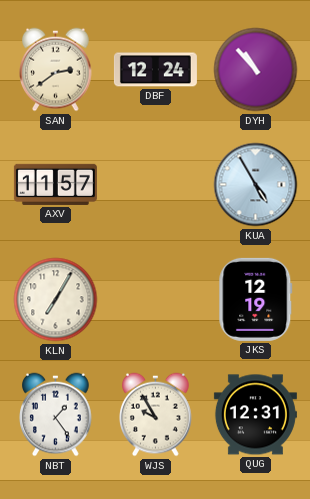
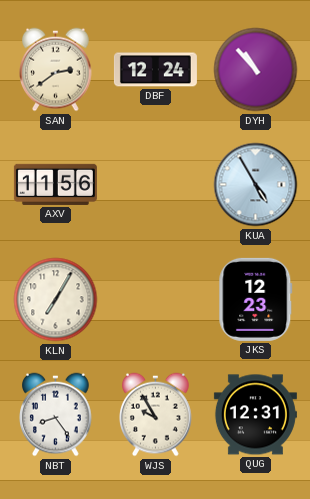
AXV: 11:57 -> 11:56
JKS: 12:19 -> 12:23
NBT: 1:24 -> 8:24
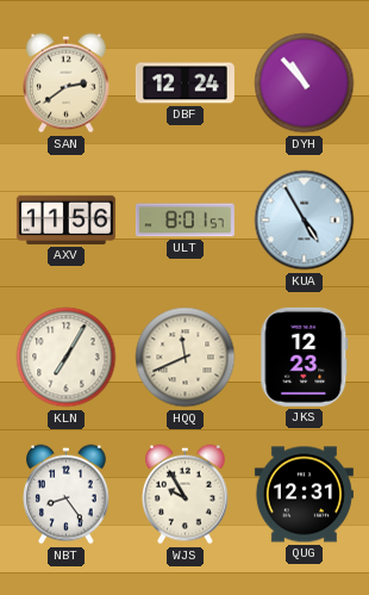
ULT: none -> 8:01
HQQ: none -> 11:41
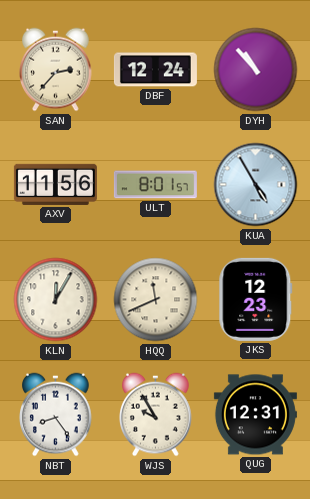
SAN: 2:39 -> 2:37
KLN: 7:05 -> 12:05
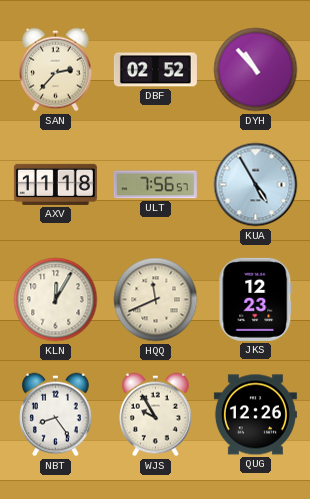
DBF: 12:24 -> 02:52
AXV: 11:56 -> 11:18
ULT: 8:01 -> 7:56
QUG: 12:31 -> 12:26
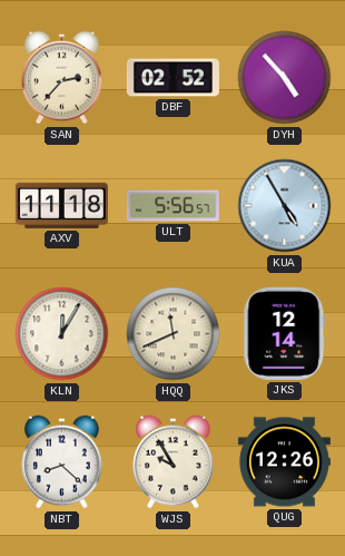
DYH: 10:53 -> 4:53
ULT: 7:56 -> 5:56
JKS: 12:23 -> 12:14
NBT: 8:24 -> 8:22
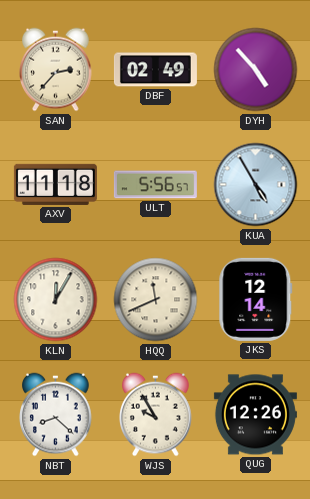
DBF: 02:52 -> 02:49
